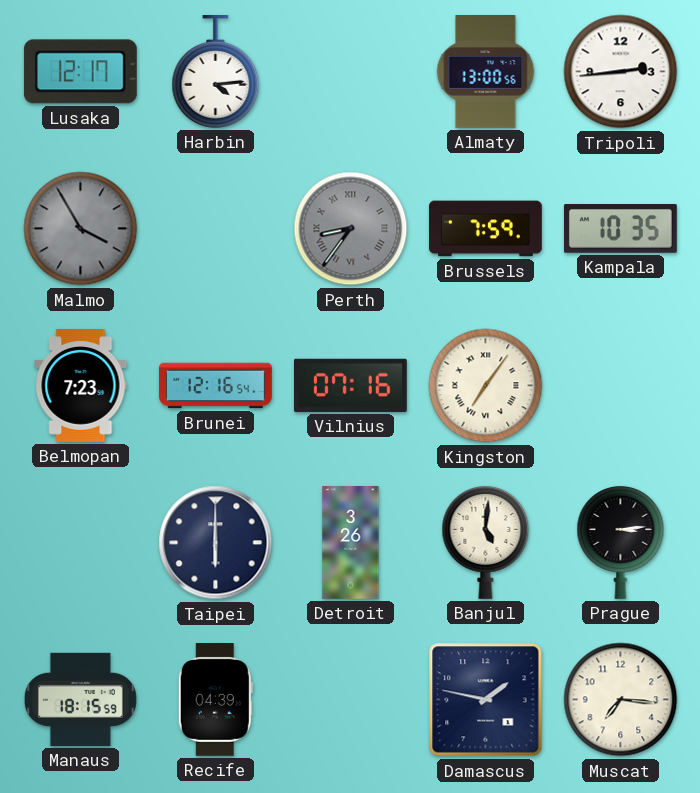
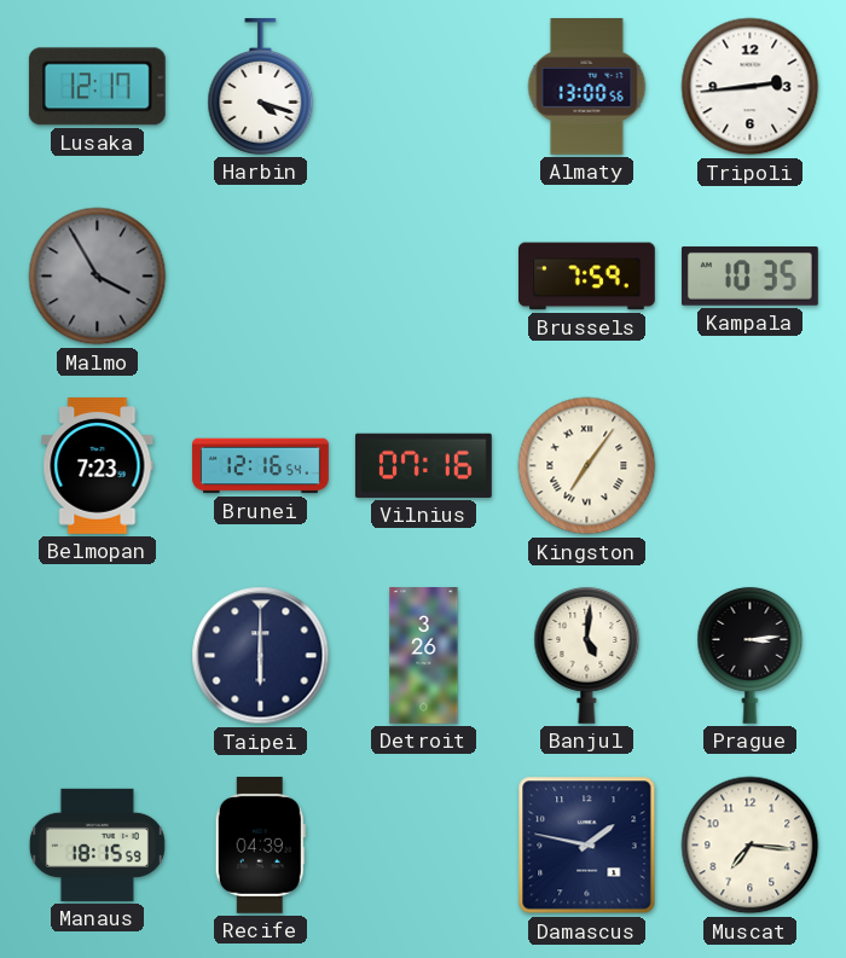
Harbin: 4:14 -> 4:18
Perth: 8:36 -> none
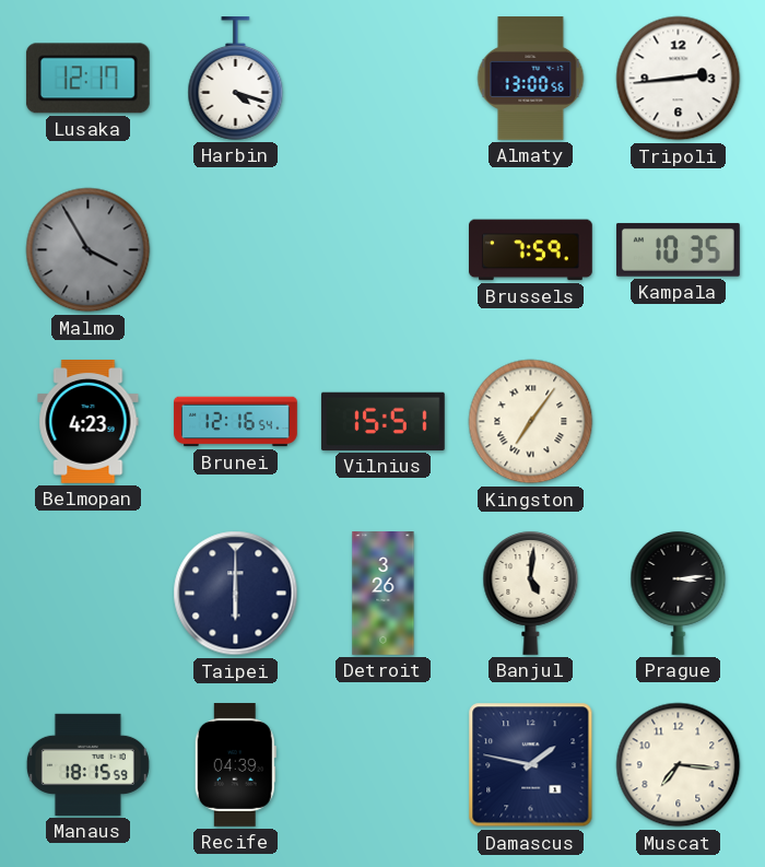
Belmopan: 7:23 -> 4:23
Vilnius: 07:16 -> 15:51
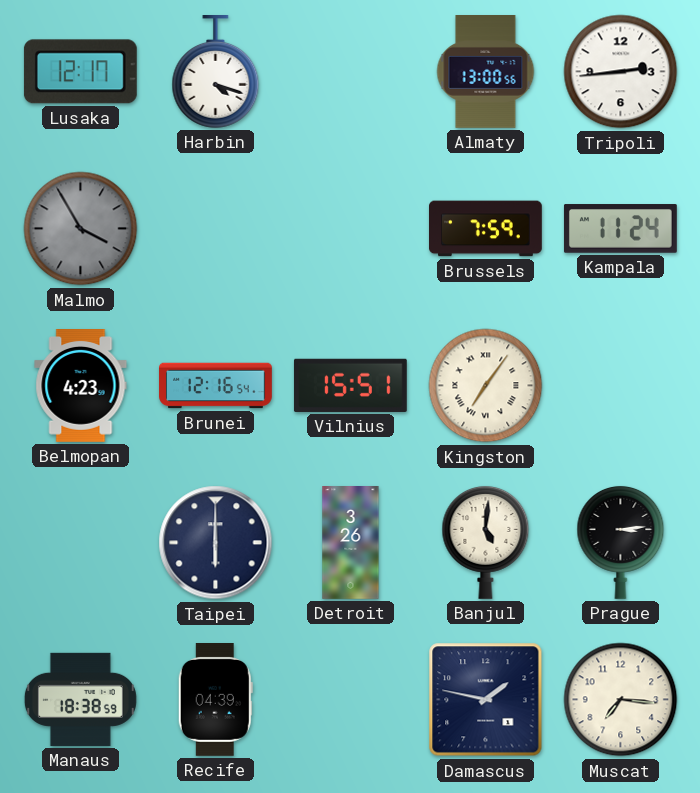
Kampala: 10:35 -> 11:24
Manaus: 18:15 -> 18:38
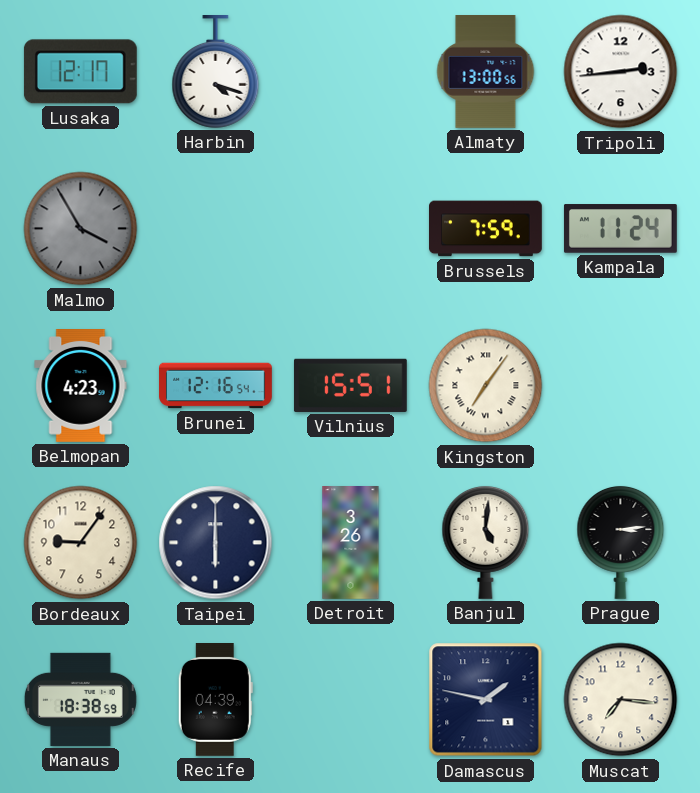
Bordeaux: none -> 9:06
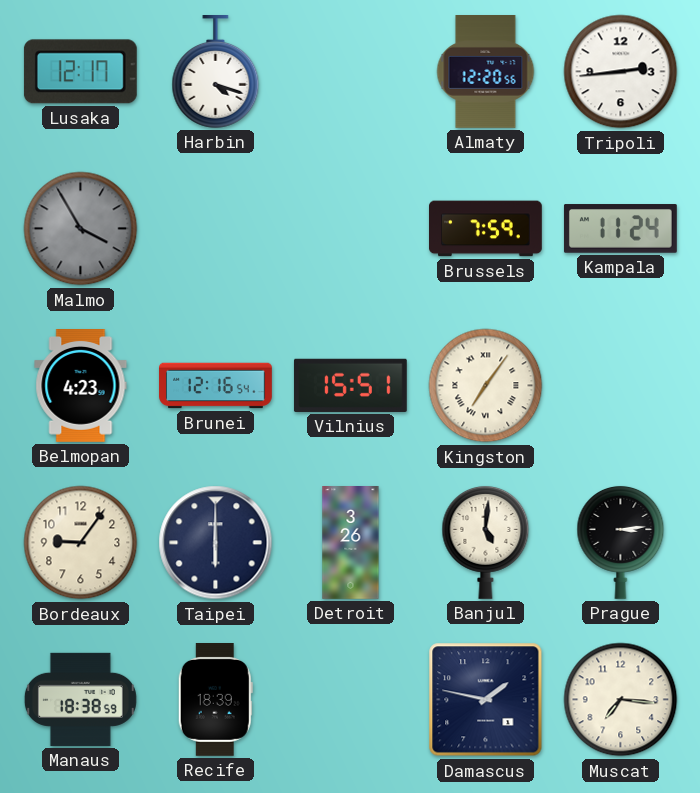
Almaty: 13:00 -> 12:20
Recife: 04:39 -> 18:39
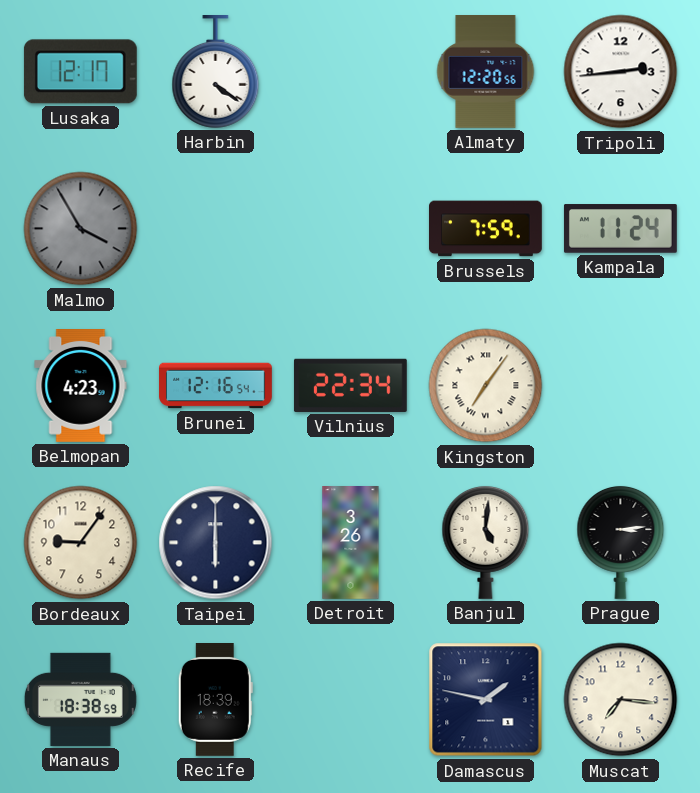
Harbin: 4:18 -> 4:21
Vilnius: 15:51 -> 22:34
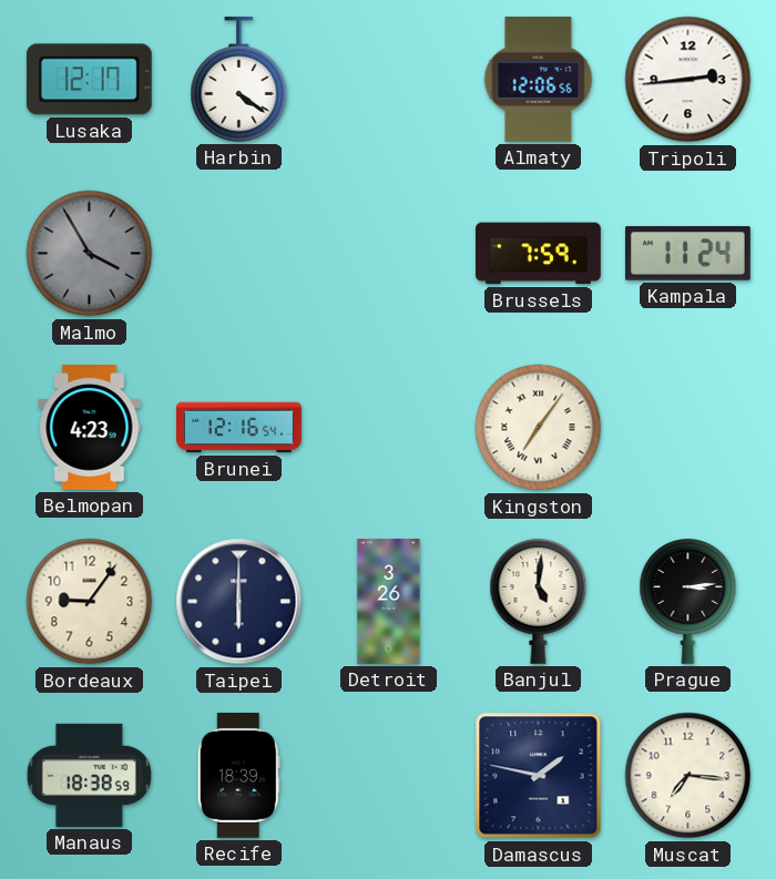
Almaty: 12:20 -> 12:06
Vilnius: 22:34 -> none
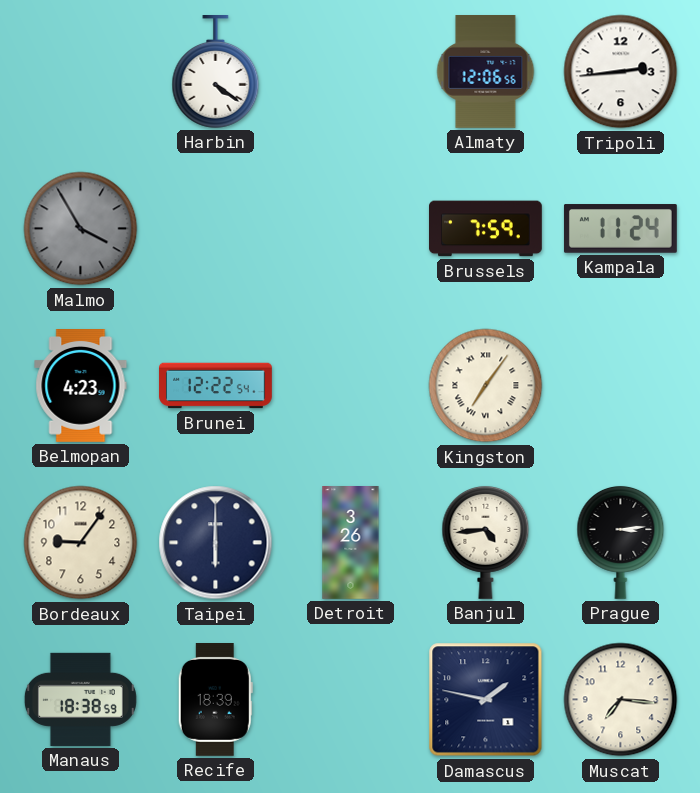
Lusaka: 12:17 -> none
Brunei: 12:16 -> 12:22
Banjul: 5:01 -> 4:44
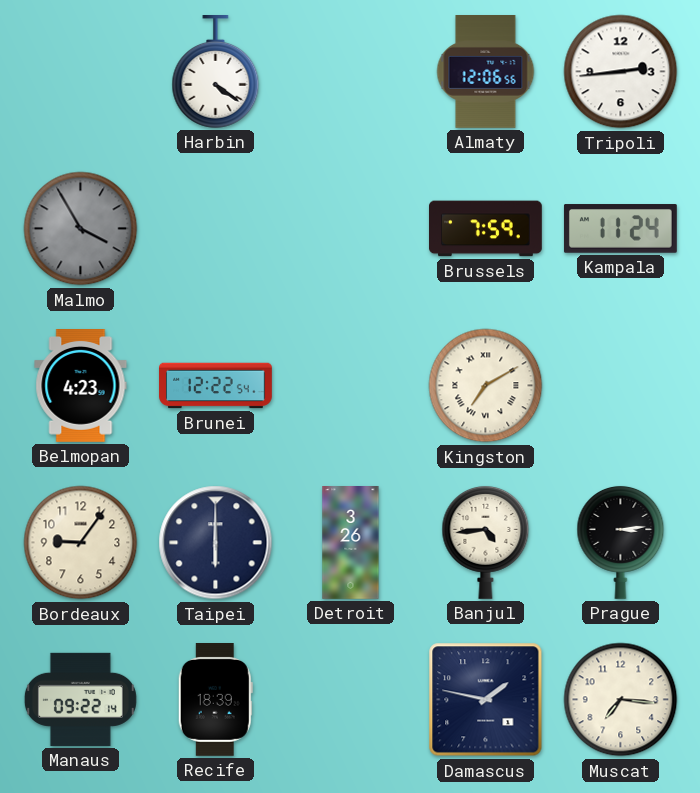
Kingston: 7:06 -> 7:10
Manaus: 18:38 -> 09:22
